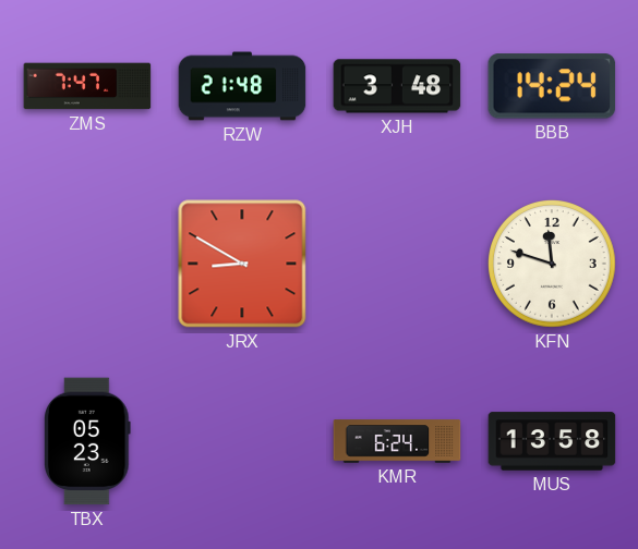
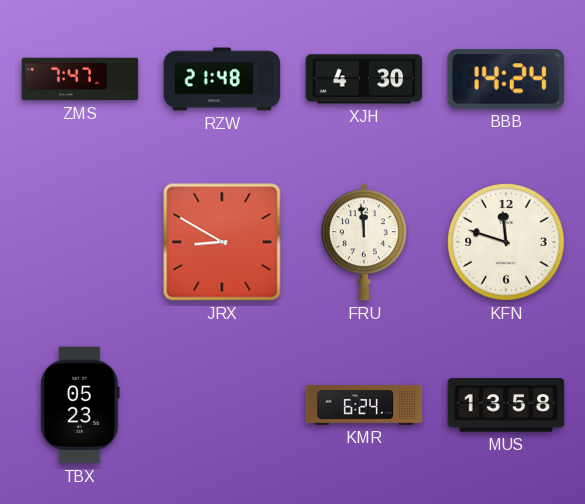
XJH: 3:48 -> 4:30
FRU: none -> 11:59
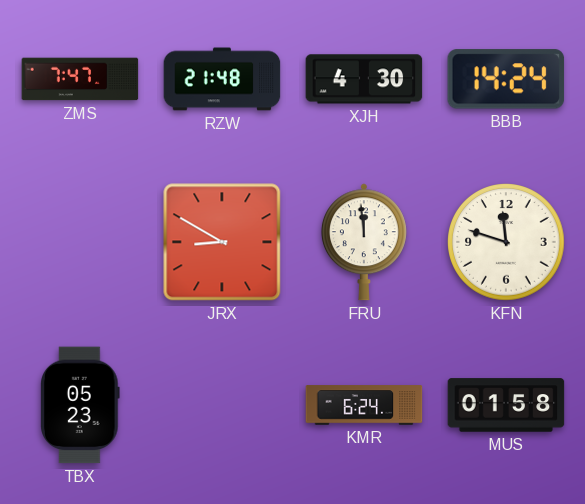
MUS: 13:58 -> 01:58
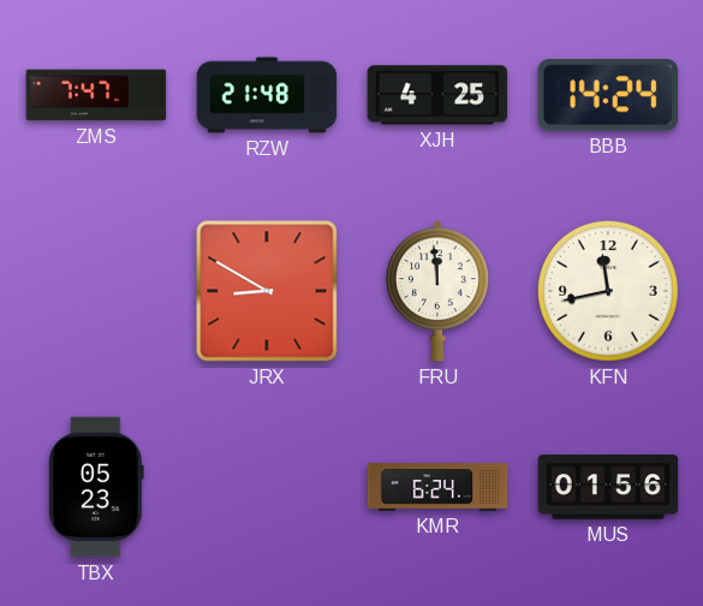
XJH: 4:30 -> 4:25
KFN: 11:48 -> 11:43
MUS: 01:58 -> 01:56
